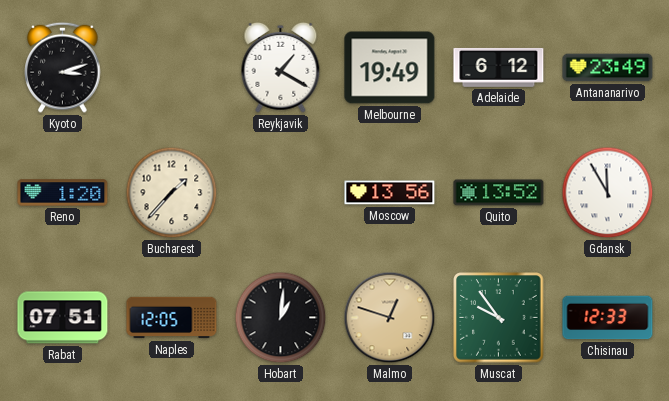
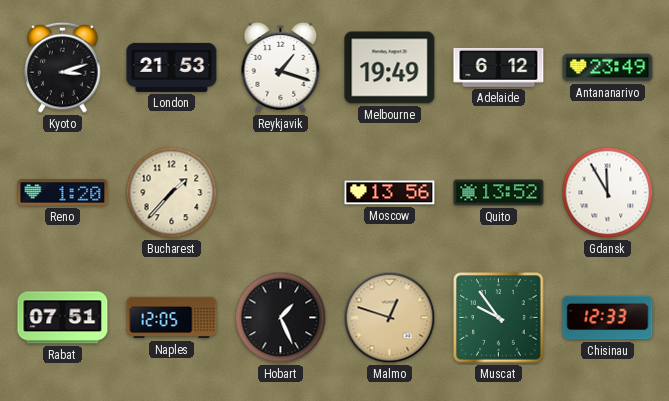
London: none -> 21:53
Reykjavik: 1:20 -> 1:18
Hobart: 1:01 -> 1:26
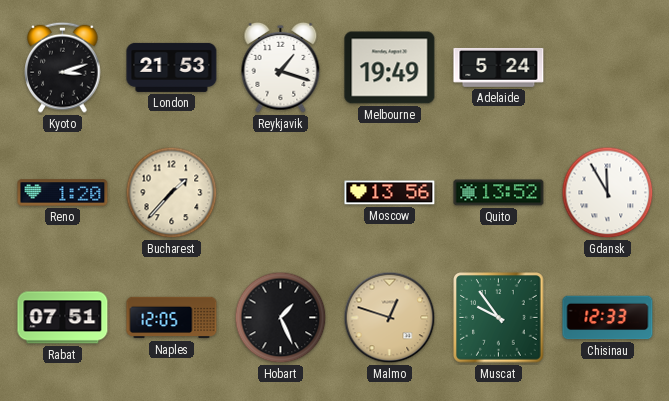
Adelaide: 6:12 -> 5:24
Antananarivo: 23:49 -> none
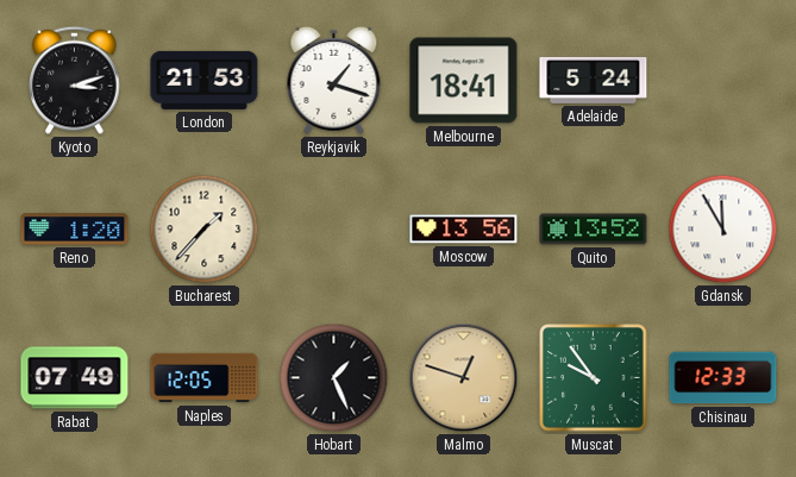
Melbourne: 19:49 -> 18:41
Rabat: 07:51 -> 07:49
